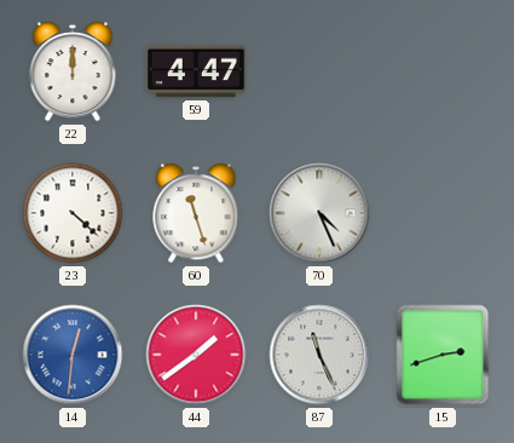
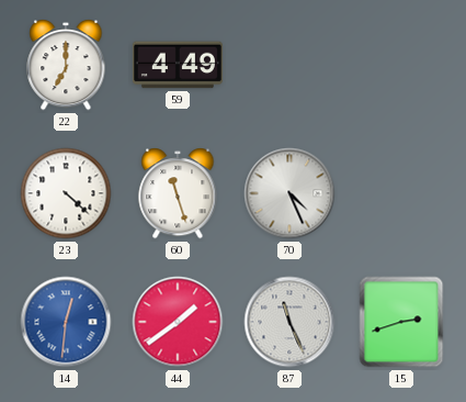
22: 12:00 -> 7:00
59: 4:47 -> 4:49
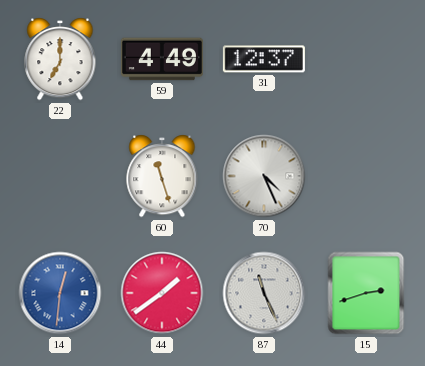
31: none -> 12:37
23: 4:22 -> none
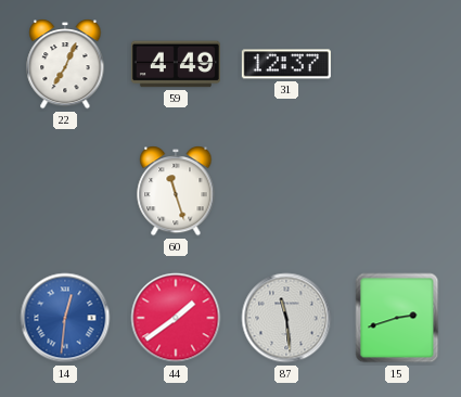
22: 7:00 -> 7:04
70: 4:26 -> none
87: 11:26 -> 11:29
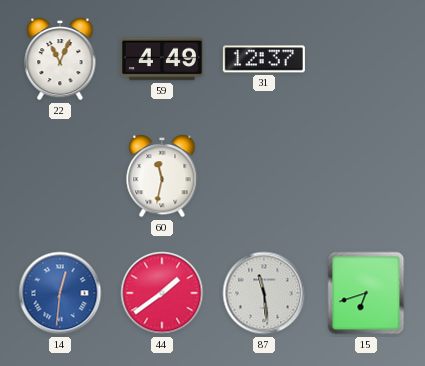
22: 7:04 -> 11:04
60: 11:27 -> 11:32
15: 2:42 -> 6:42
